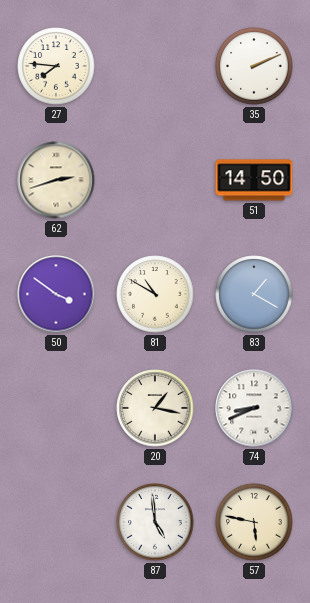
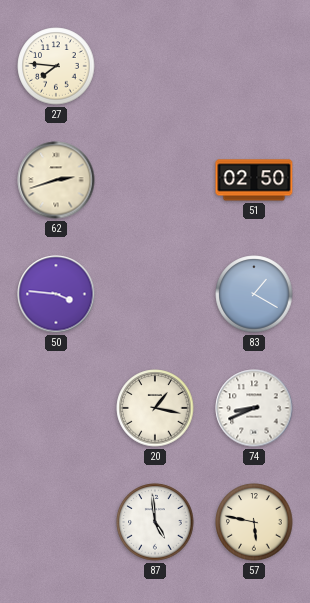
35: 2:11 -> none
51: 14:50 -> 02:50
50: 3:51 -> 3:46
81: 10:50 -> none
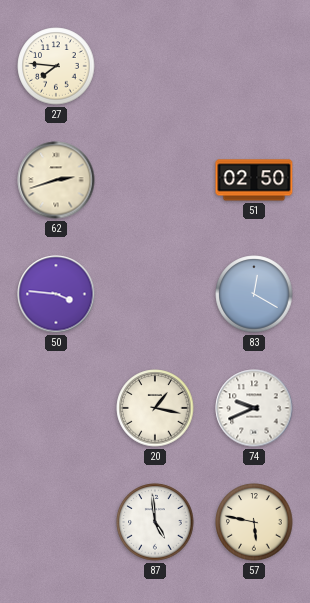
83: 1:20 -> 12:20
74: 8:41 -> 9:41
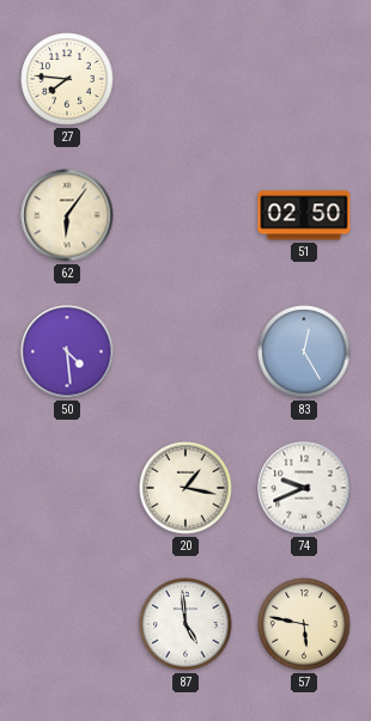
62: 2:42 -> 6:06
50: 3:46 -> 4:29
83: 12:20 -> 12:25
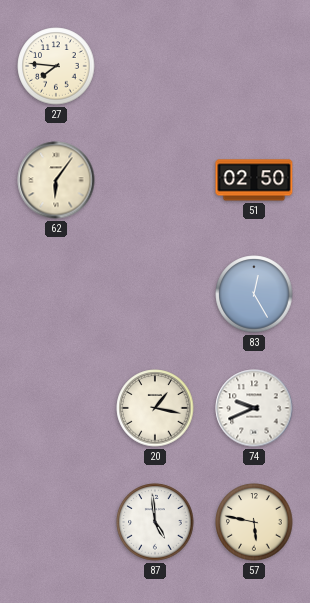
50: 4:29 -> none
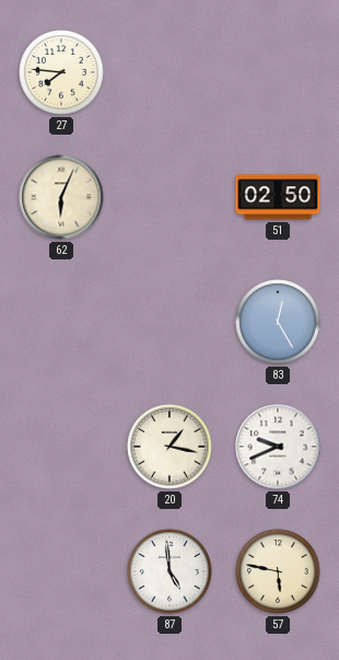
62: 6:06 -> 6:04
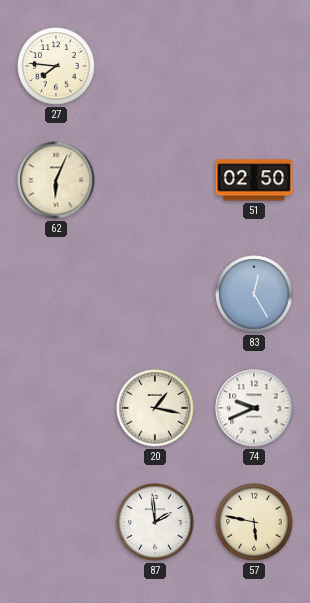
87: 4:59 -> 1:59
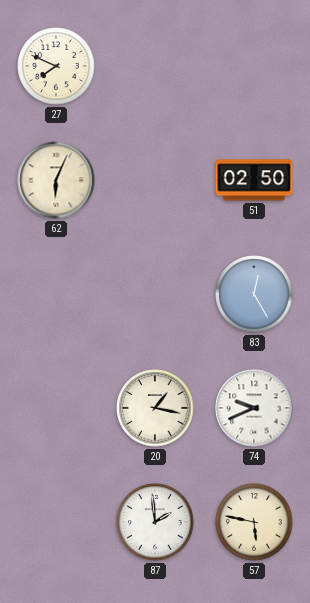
27: 7:46 -> 7:49
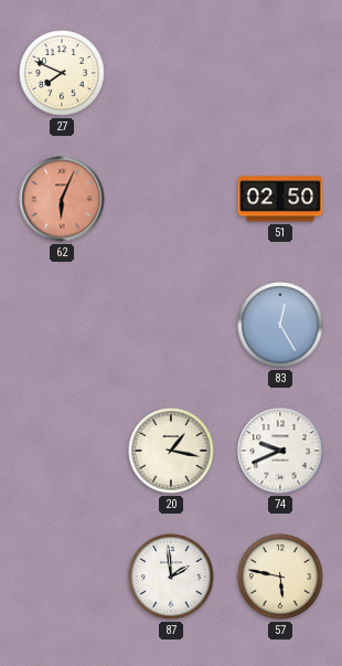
62 dial: cream -> salmon
